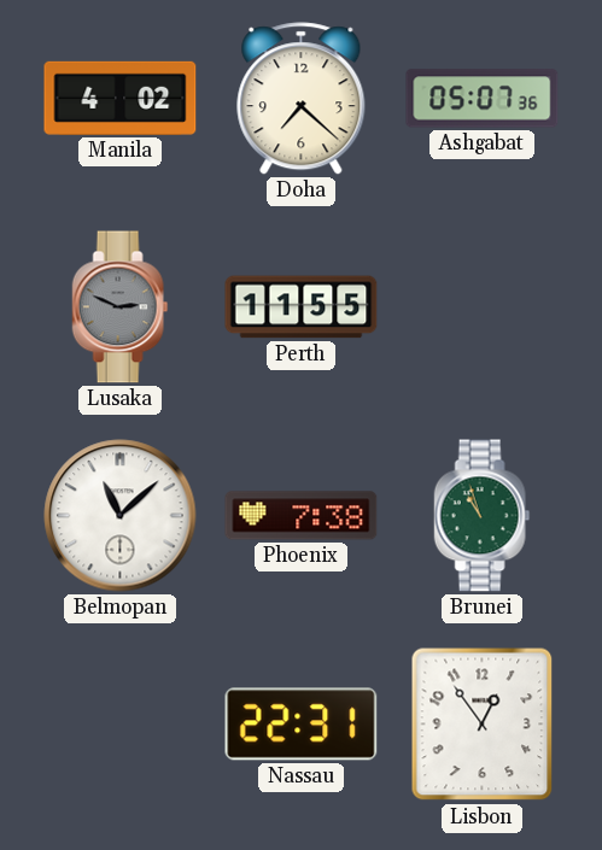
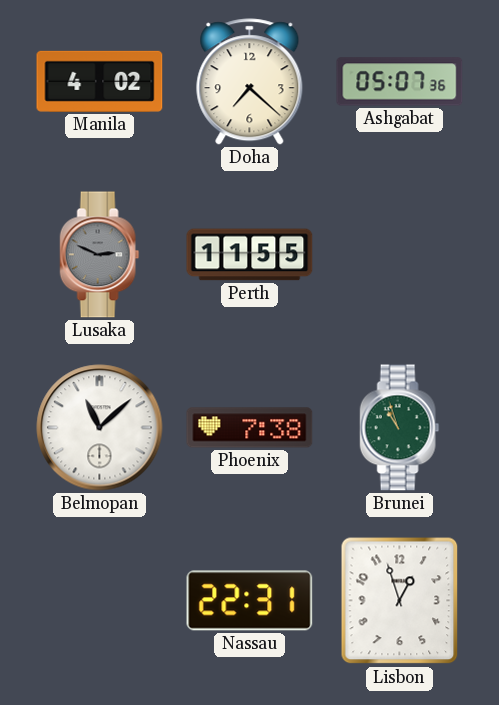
Lisbon: 12:54 -> 12:57
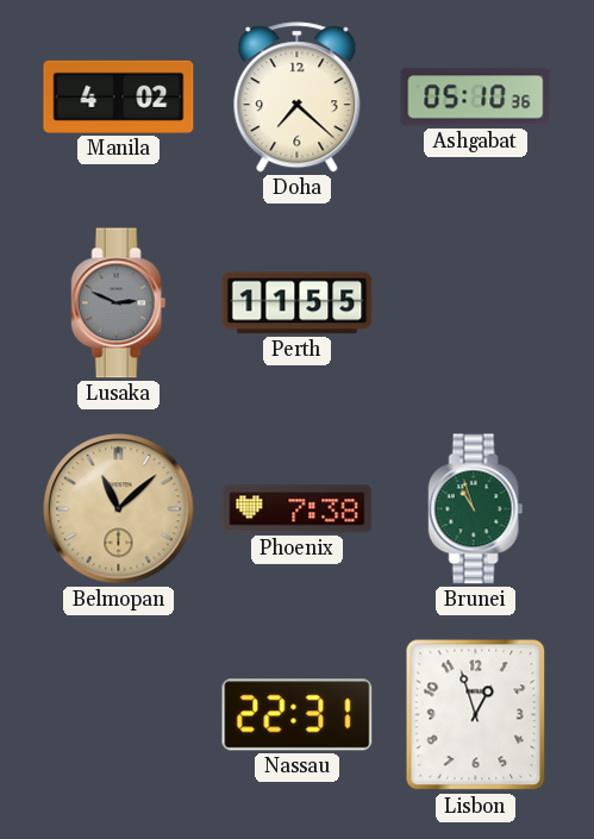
Ashgabat: 05:07 -> 05:10
Belmopan dial: white -> champagne
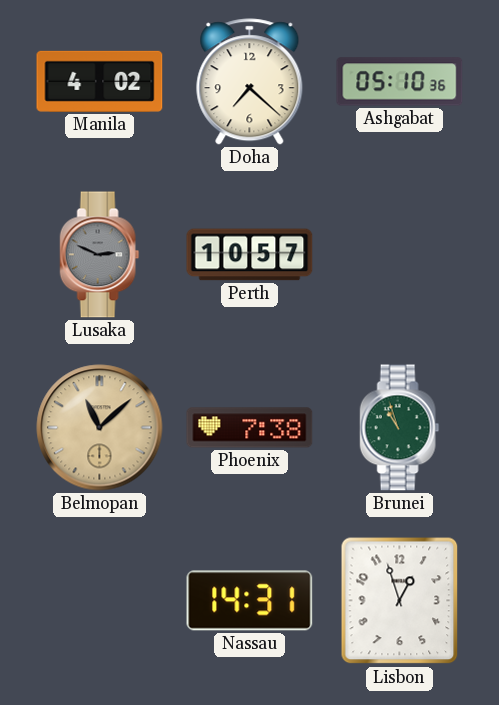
Perth: 11:55 -> 10:57
Nassau: 22:31 -> 14:31
